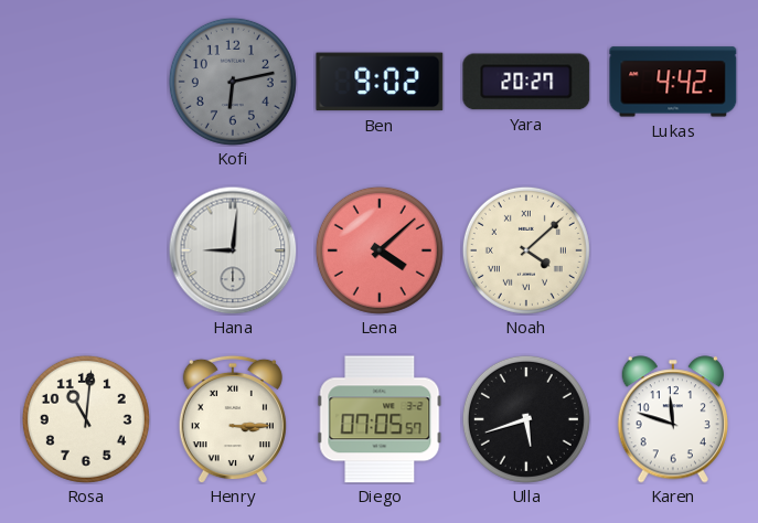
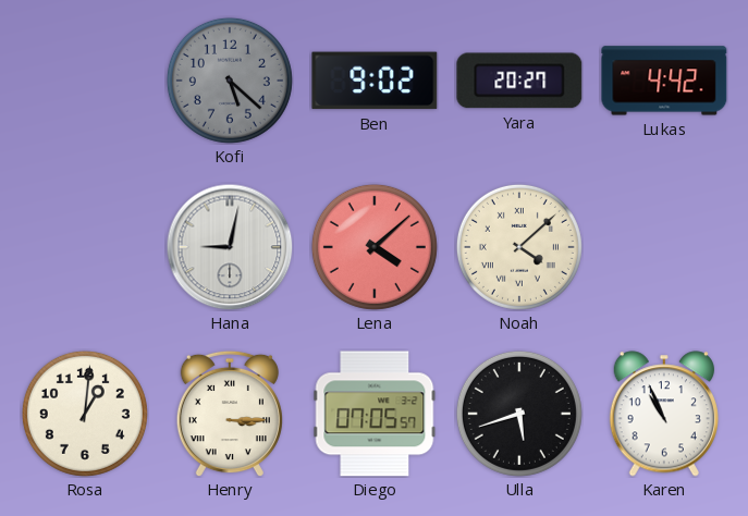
Kofi: 6:13 -> 5:22
Hana: 9:01 -> 9:02
Rosa: 11:01 -> 1:01
Karen: 11:48 -> 10:56
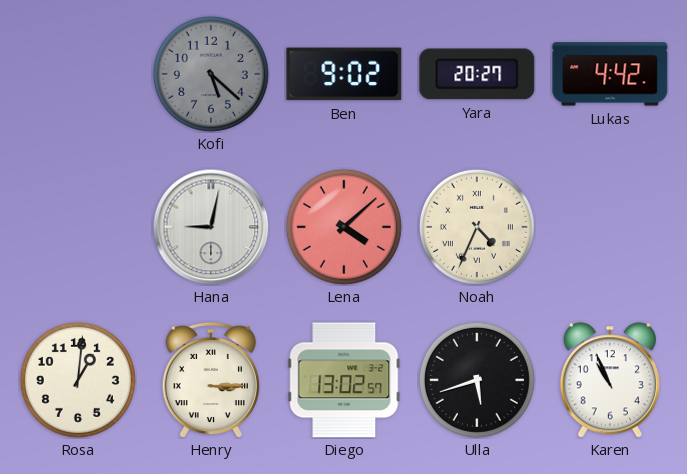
Noah: 4:08 -> 4:34
Diego: 07:05 -> 13:02
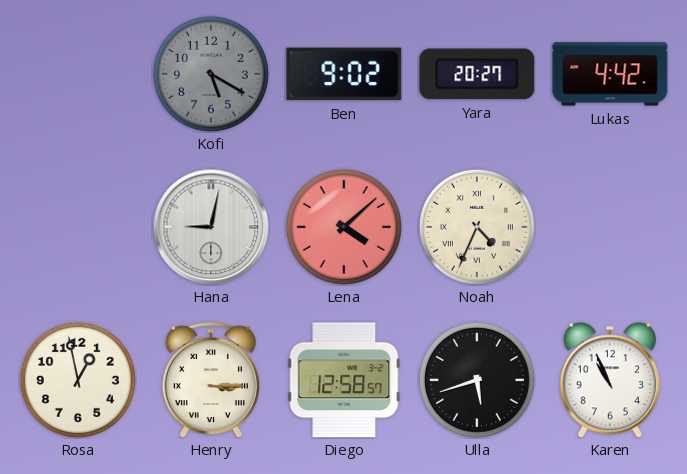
Kofi: 5:22 -> 5:20
Rosa: 1:01 -> 12:58
Diego: 13:02 -> 12:58
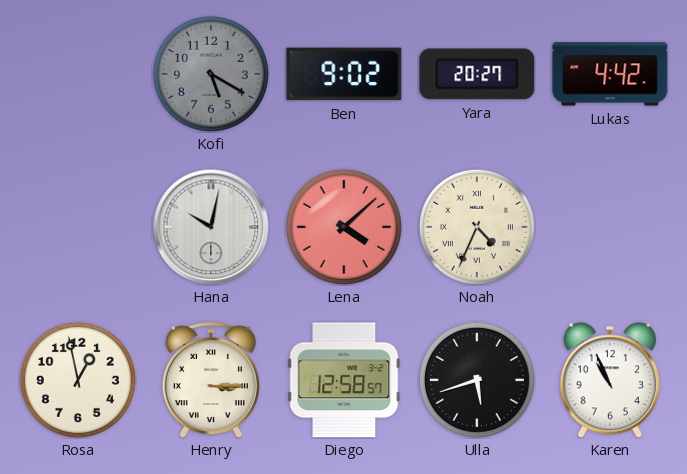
Hana: 9:02 -> 10:02
